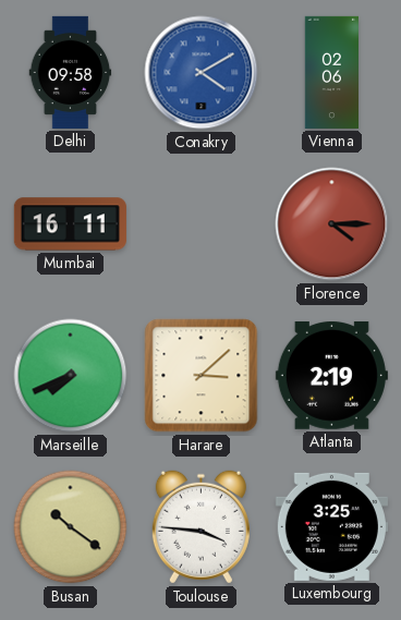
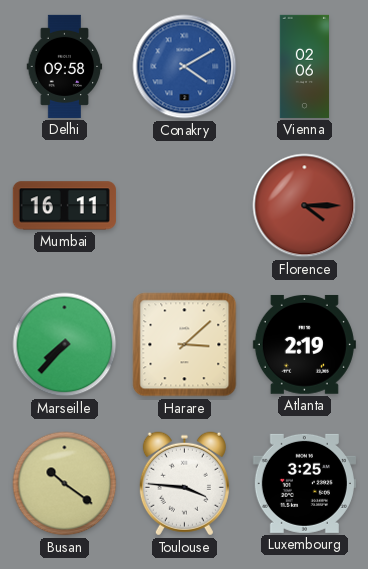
Marseille: 7:41 -> 7:37
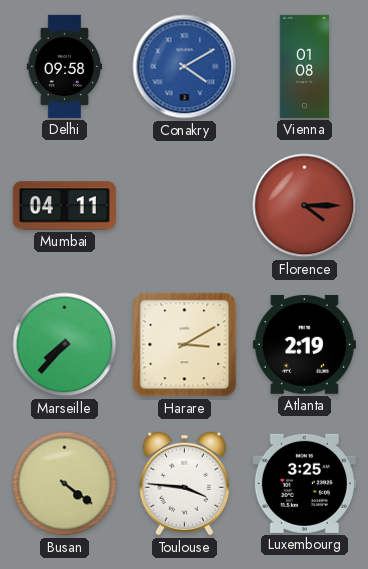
Vienna: 02:06 -> 01:08
Mumbai: 16:11 -> 04:11
Harare: 3:08 -> 3:10
Busan: 10:21 -> 4:21
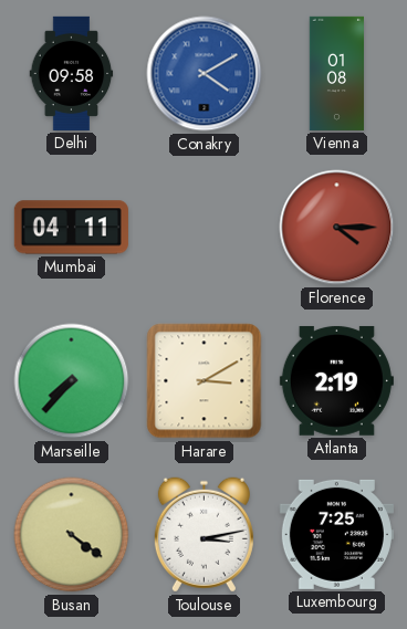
Toulouse: 3:46 -> 3:13
Luxembourg: 3:25 -> 7:25
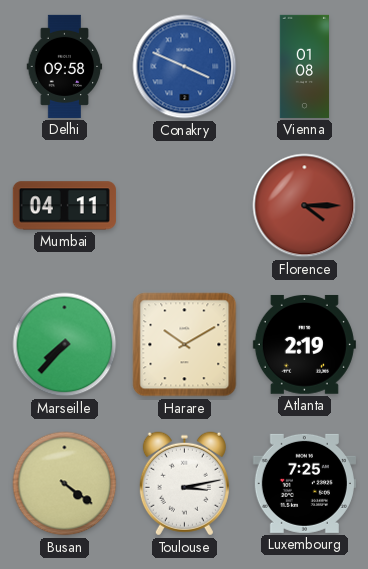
Conakry: 4:10 -> 3:49
Harare: 3:10 -> 10:10
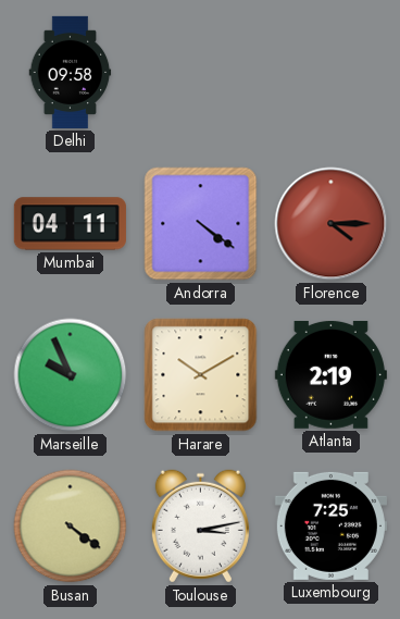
Conakry: 3:49 -> none
Vienna: 01:08 -> none
Andorra: none -> 4:21
Marseille: 7:37 -> 9:56
